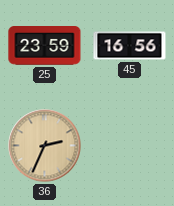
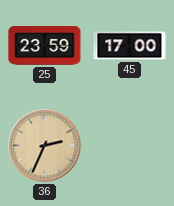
45: 16:56 -> 17:00
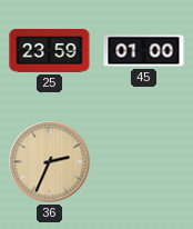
45: 17:00 -> 01:00
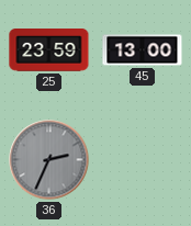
45: 01:00 -> 13:00
36 dial: champagne -> grey
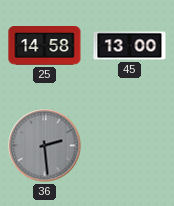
25: 23:59 -> 14:58
36: 2:34 -> 2:29
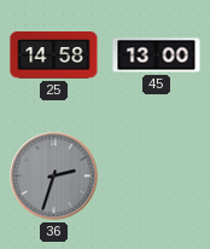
36: 2:29 -> 2:33
